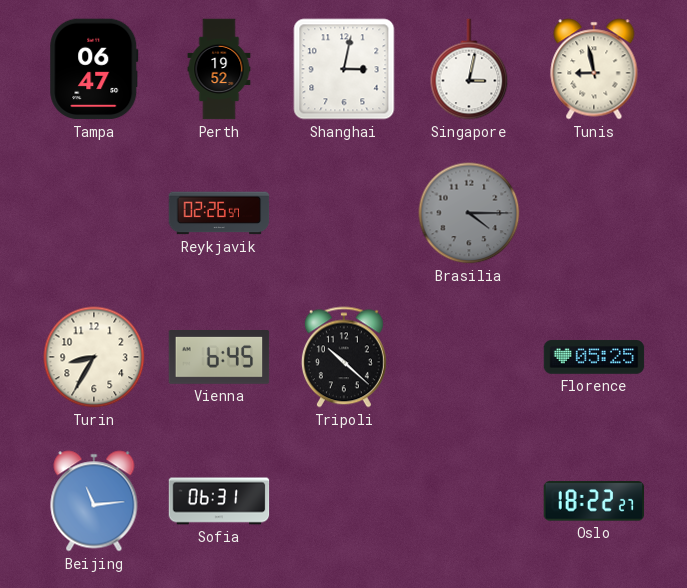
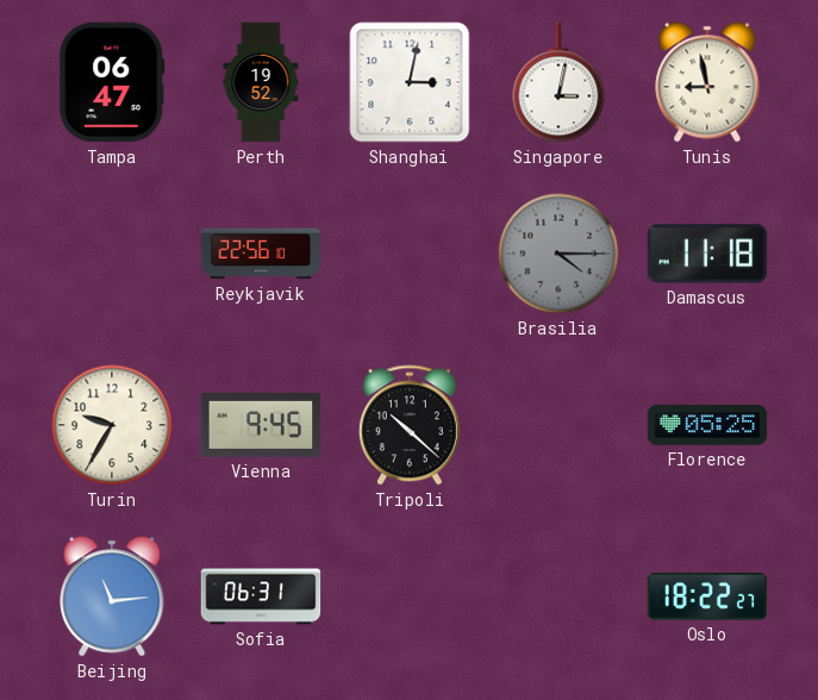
Reykjavik: 02:26 -> 22:56
Damascus: none -> 11:18
Turin: 8:35 -> 9:35
Vienna: 6:45 -> 9:45
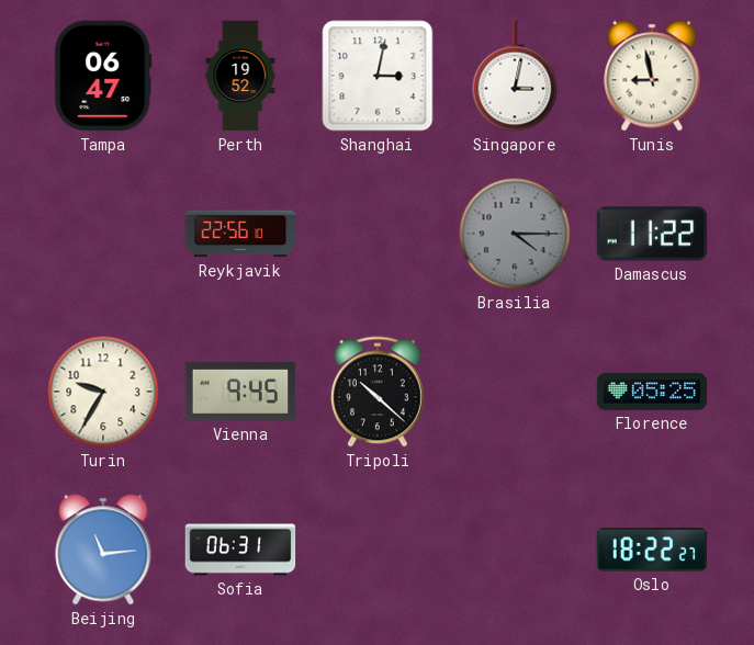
Damascus: 11:18 -> 11:22
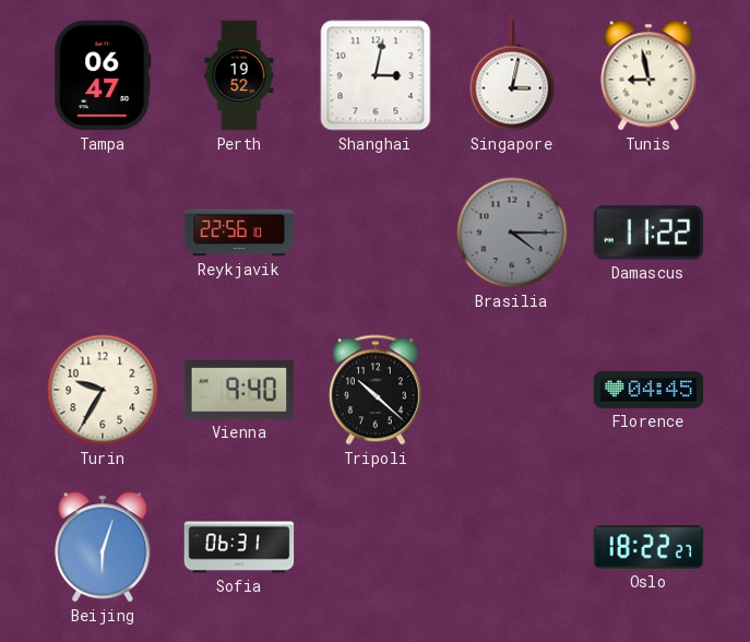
Vienna: 9:45 -> 9:40
Florence: 05:25 -> 04:45
Beijing: 11:14 -> 6:03
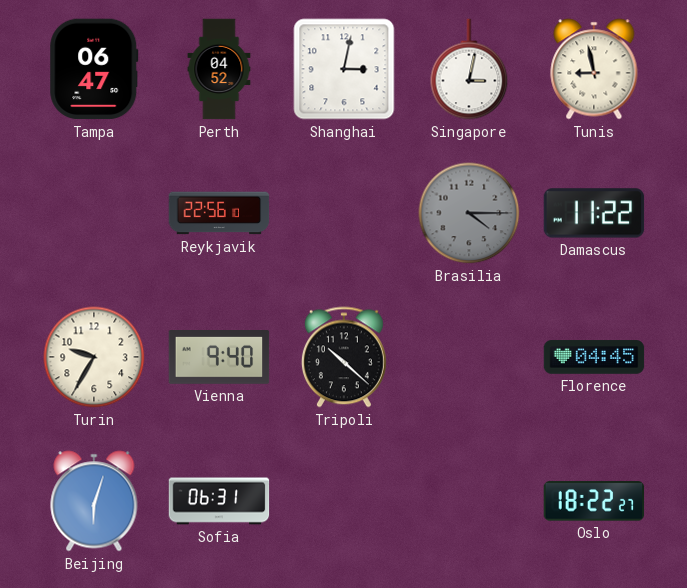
Perth: 19:52 -> 04:52
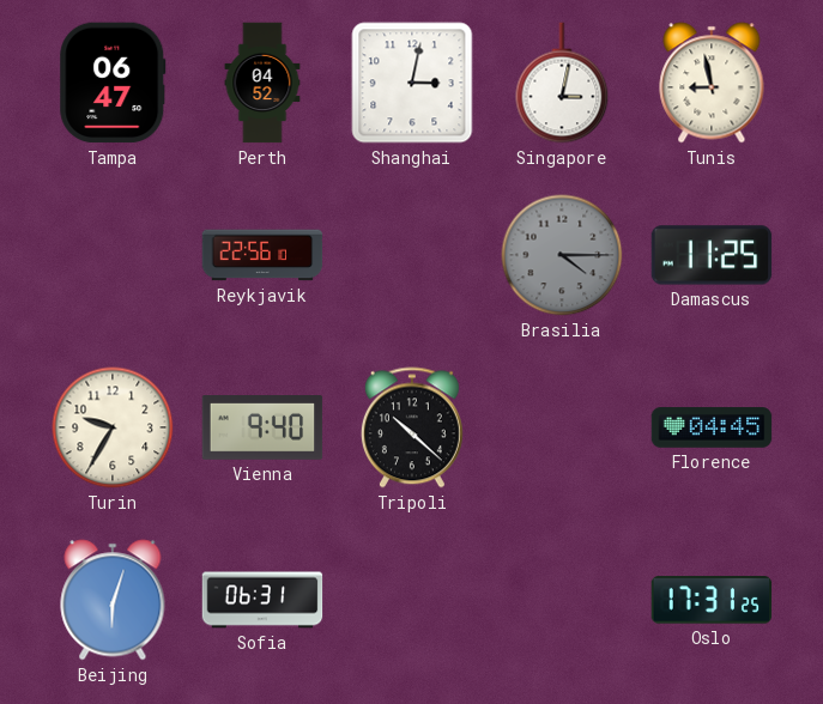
Damascus: 11:22 -> 11:25
Oslo: 18:22 -> 17:31
